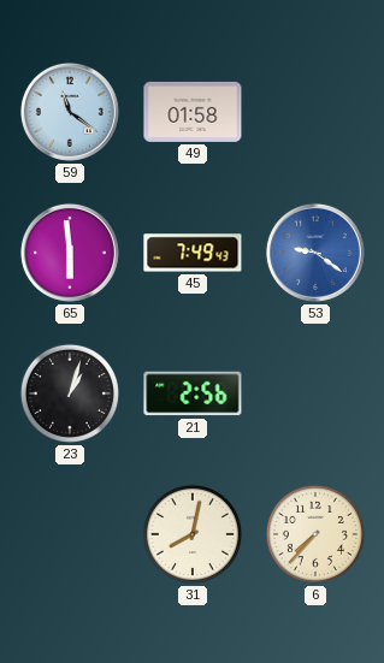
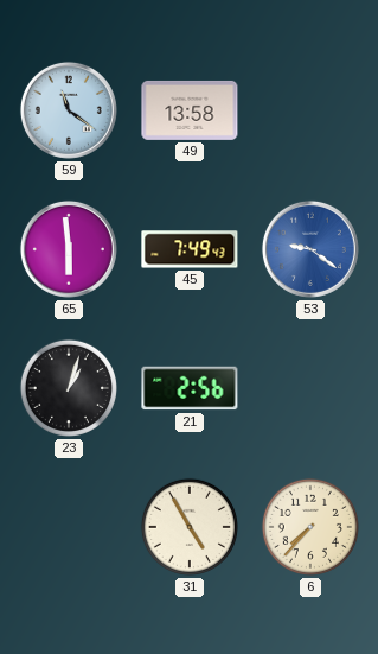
49: 01:58 -> 13:58
31: 8:02 -> 4:55
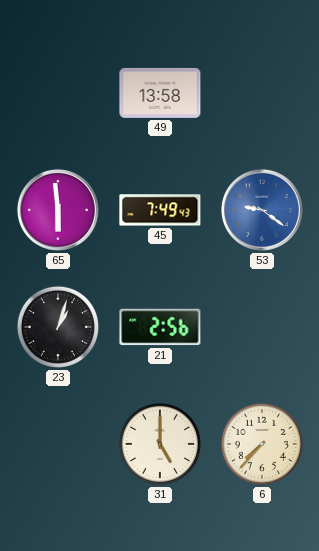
59: 11:21 -> none
31: 4:55 -> 5:00
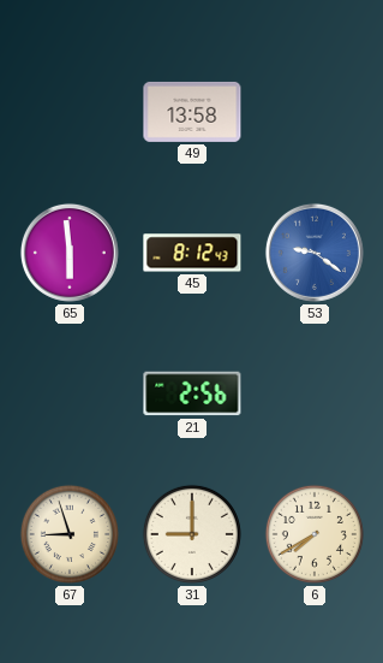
45: 7:49 -> 8:12
23: 1:03 -> none
67: none -> 8:57
31: 5:00 -> 9:00
6: 7:37 -> 7:40
